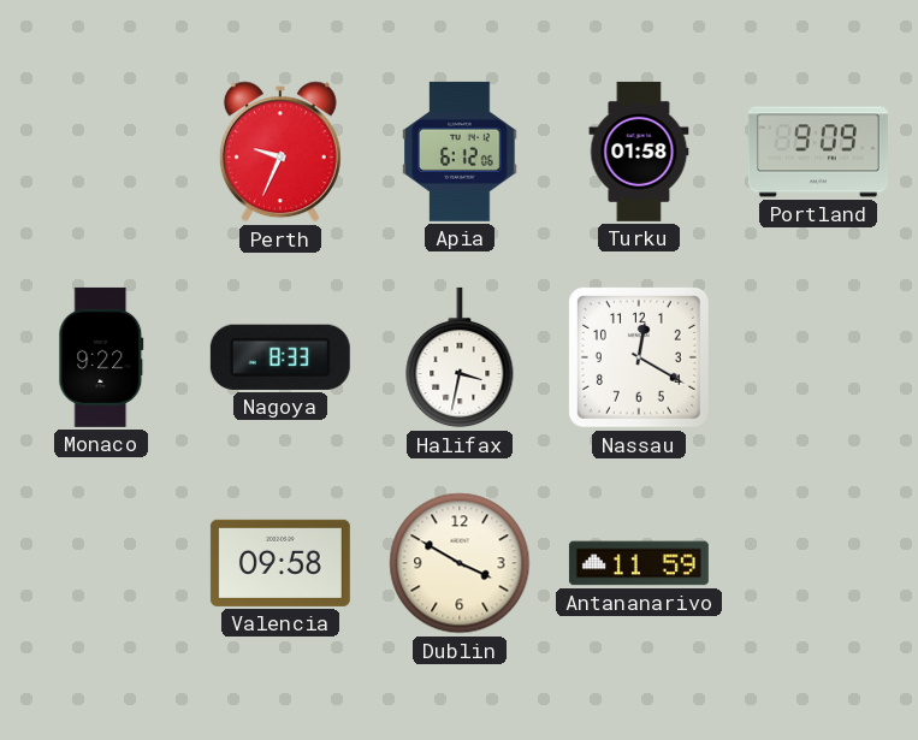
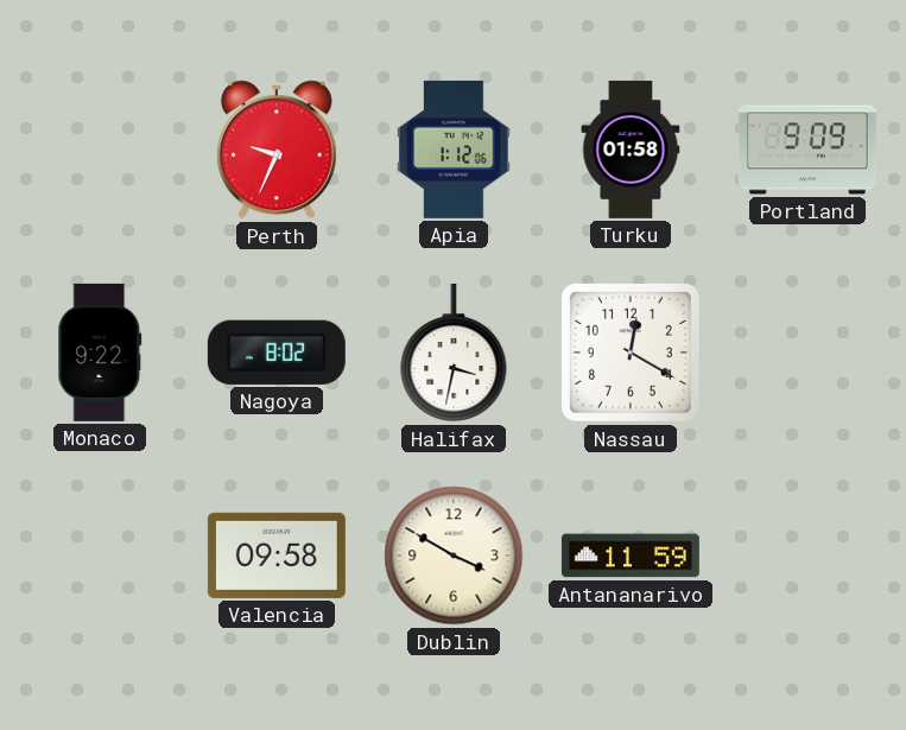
Apia: 6:12 -> 1:12
Nagoya: 8:33 -> 8:02
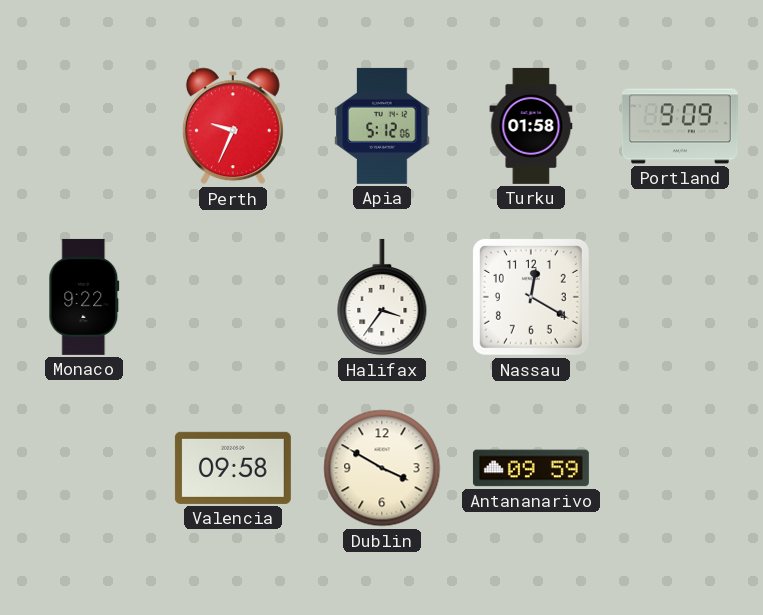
Apia: 1:12 -> 5:12
Nagoya: 8:02 -> none
Halifax: 3:32 -> 3:36
Antananarivo: 11:59 -> 09:59
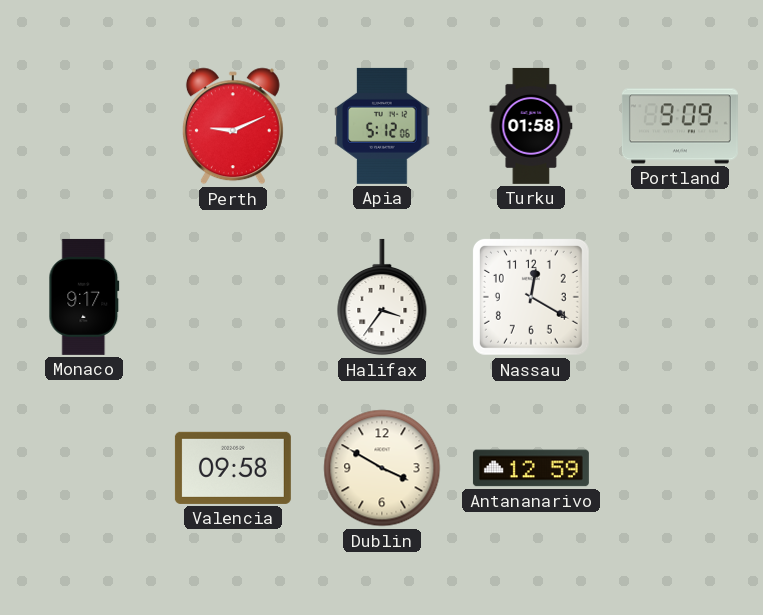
Perth: 9:34 -> 9:11
Monaco: 9:22 -> 9:17
Antananarivo: 09:59 -> 12:59
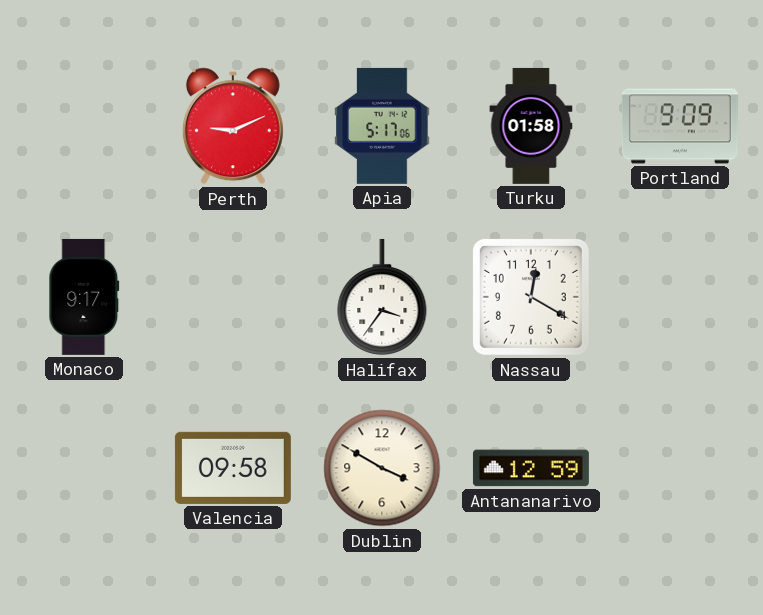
Apia: 5:12 -> 5:17
